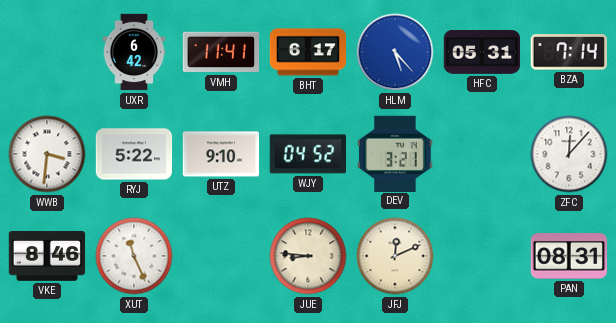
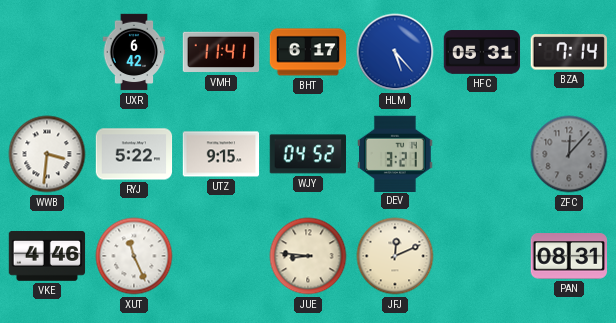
UTZ: 9:10 -> 9:15
ZFC dial: white -> grey
VKE: 8:46 -> 4:46
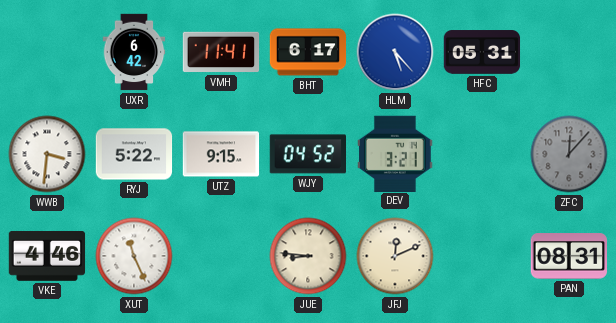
BZA: 7:14 -> none
